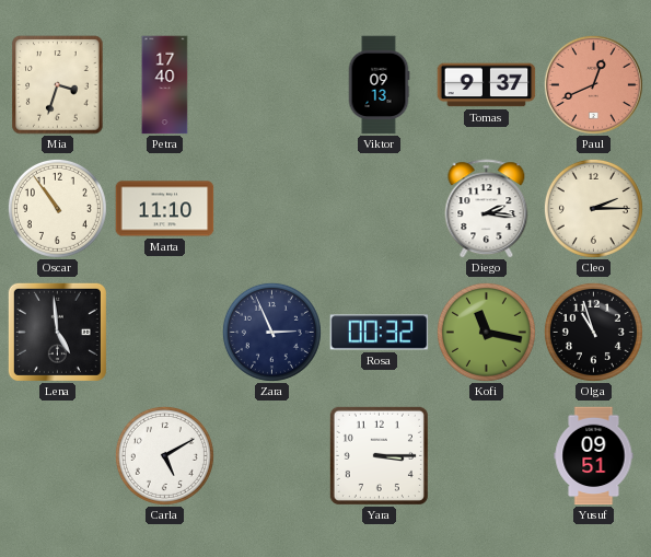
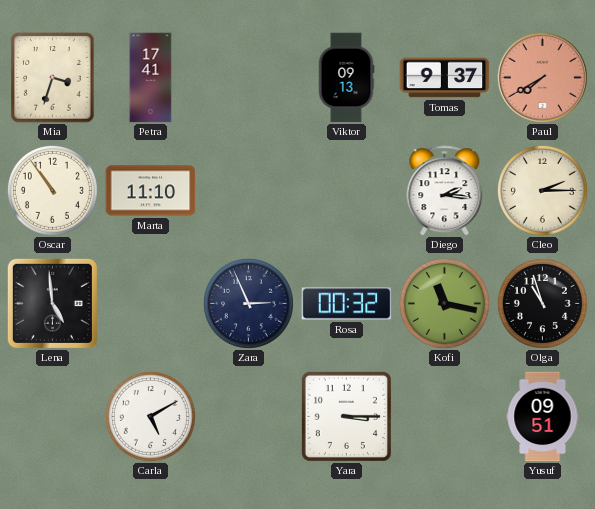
Petra: 17:40 -> 17:41
Paul: 12:41 -> 7:40
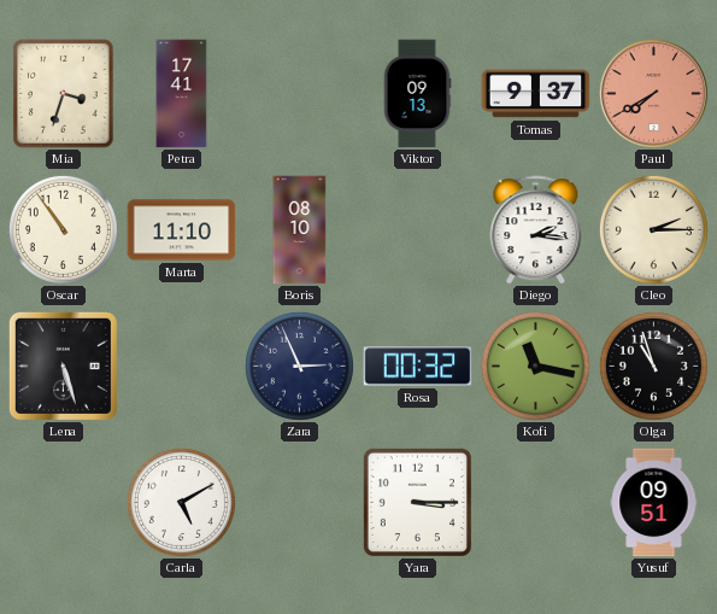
Boris: none -> 08:10
Lena: 4:59 -> 5:27
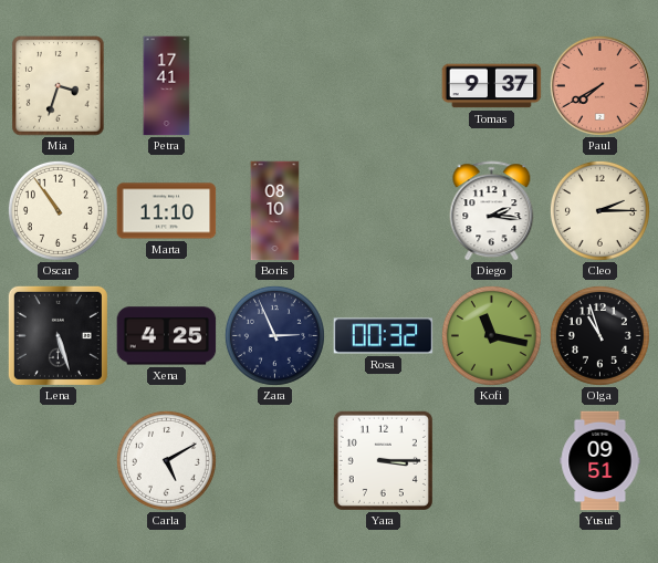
Viktor: 09:13 -> none
Xena: none -> 4:25
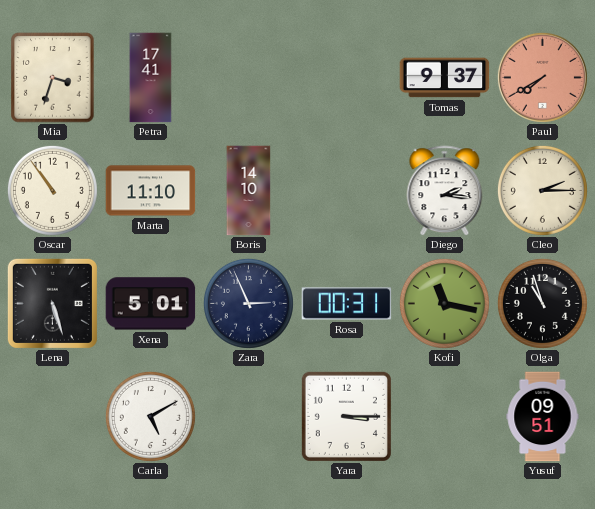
Boris: 08:10 -> 14:10
Xena: 4:25 -> 5:01
Rosa: 00:32 -> 00:31
